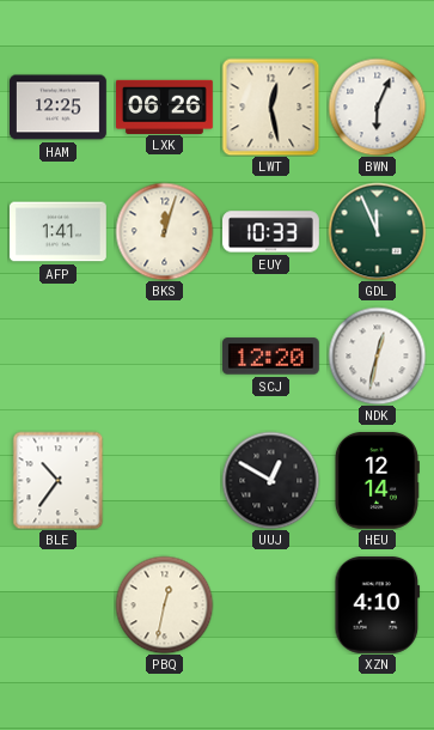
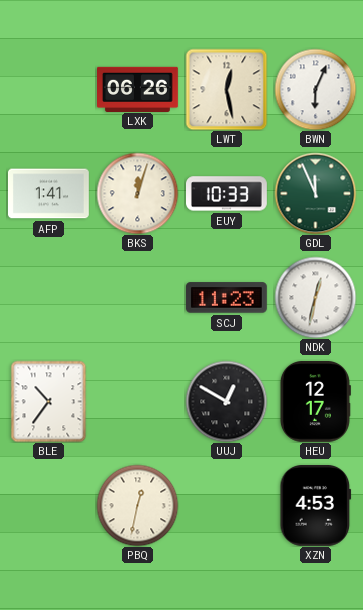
HAM: 12:25 -> none
SCJ: 12:20 -> 11:23
HEU: 12:14 -> 12:17
XZN: 4:10 -> 4:53
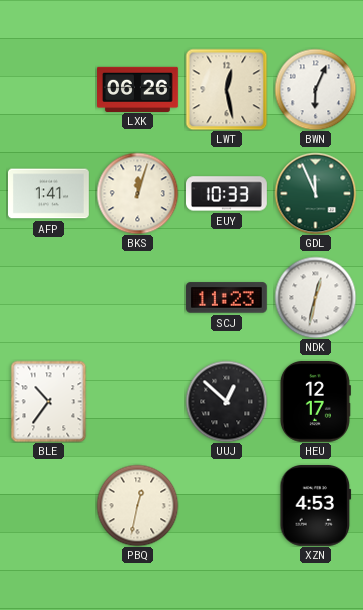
UUJ: 12:50 -> 12:52
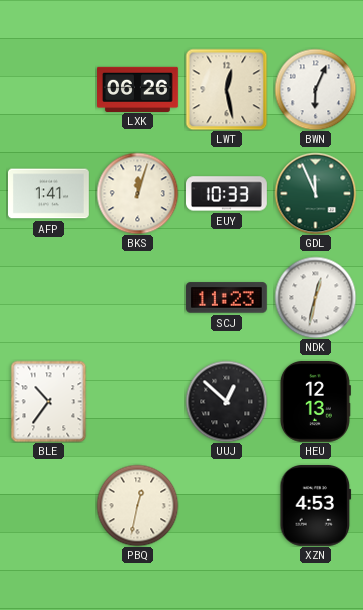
HEU: 12:17 -> 12:13
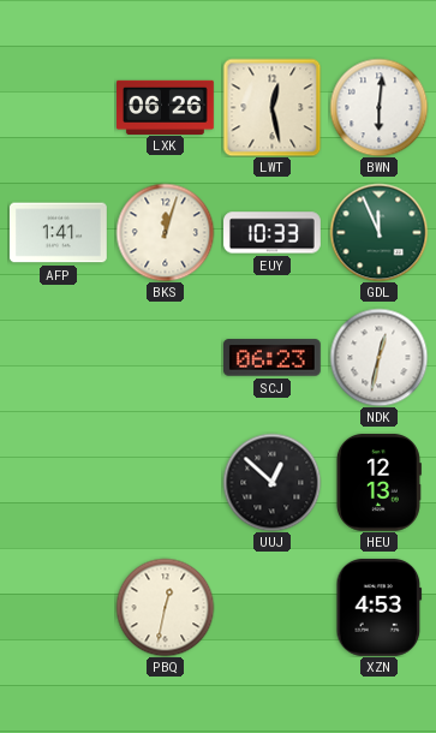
BWN: 6:04 -> 6:01
SCJ: 11:23 -> 06:23
BLE: 10:36 -> none
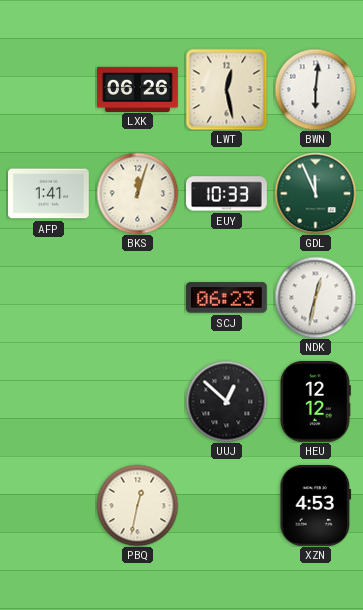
HEU: 12:13 -> 12:12
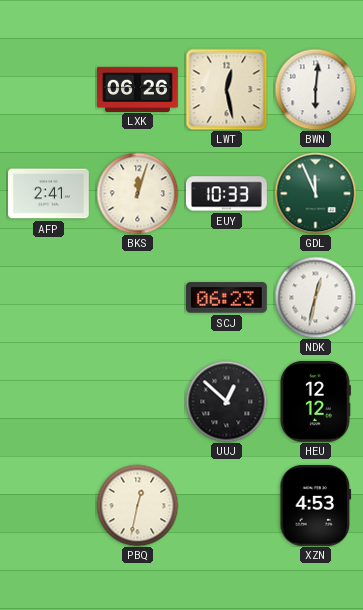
AFP: 1:41 -> 2:41
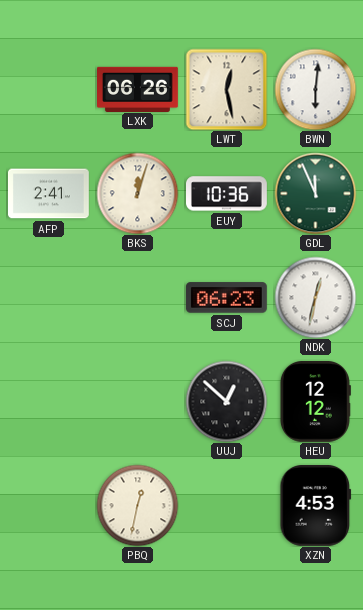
EUY: 10:33 -> 10:36
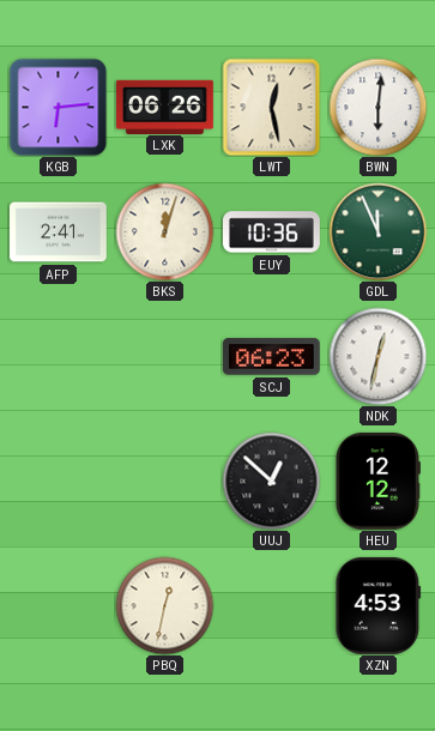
KGB: none -> 6:14
